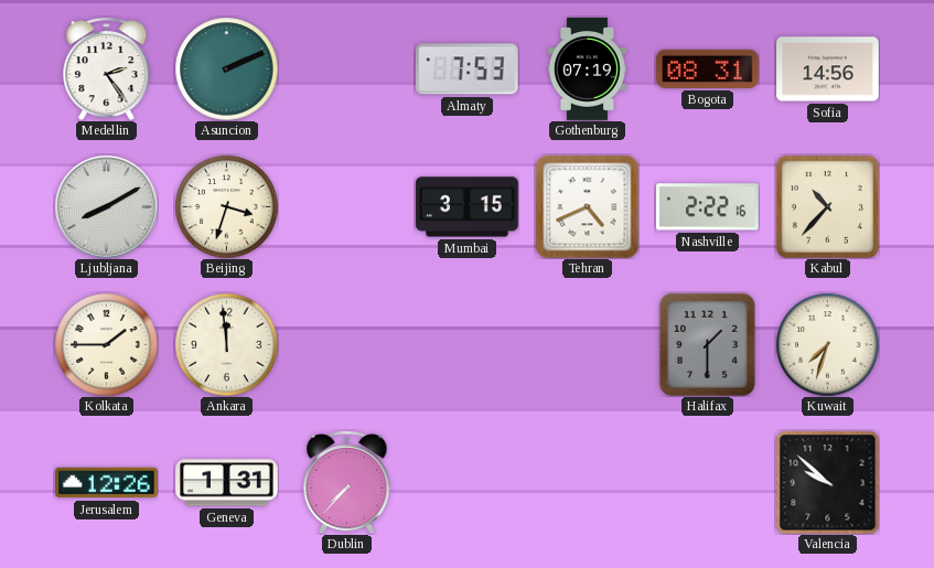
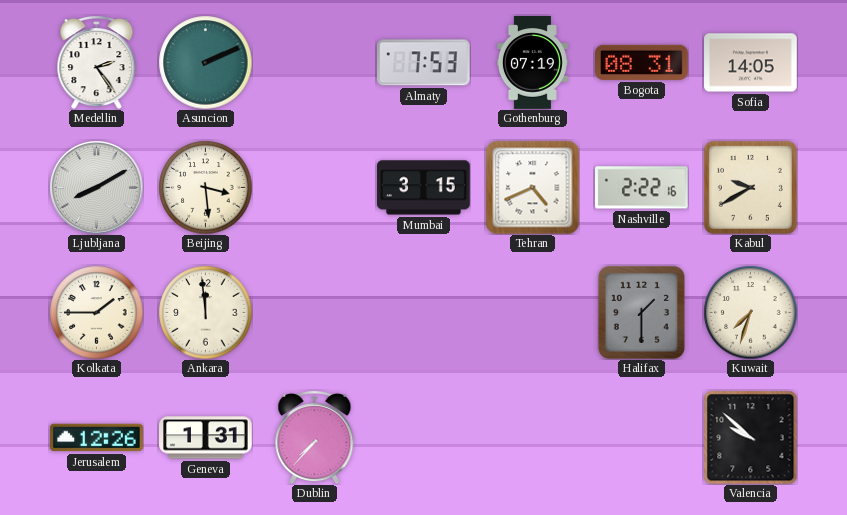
Sofia: 14:56 -> 14:05
Beijing: 3:33 -> 3:29
Kabul: 10:37 -> 9:40
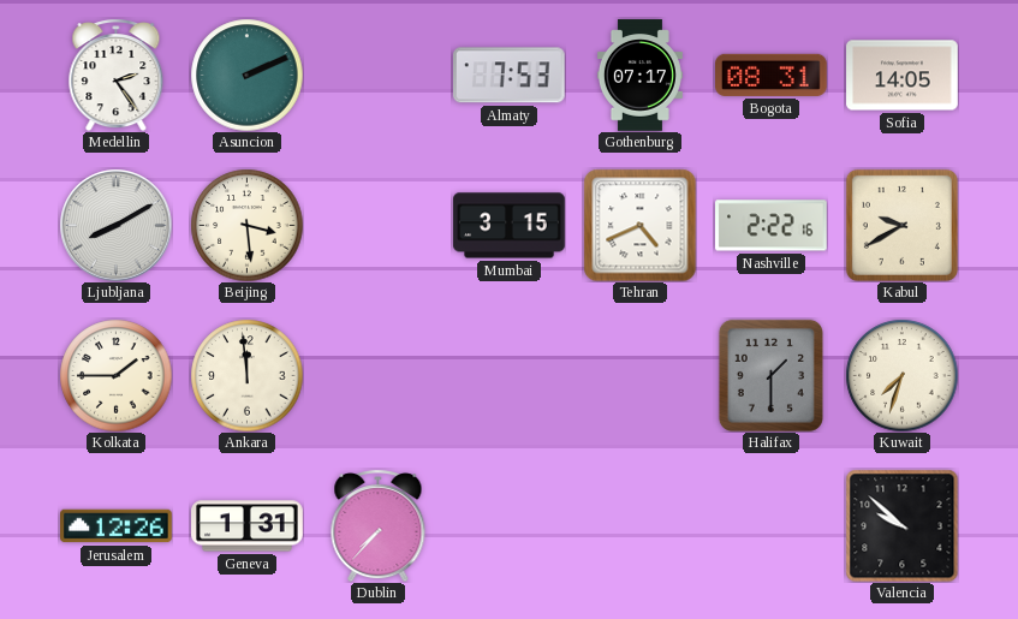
Gothenburg: 07:19 -> 07:17
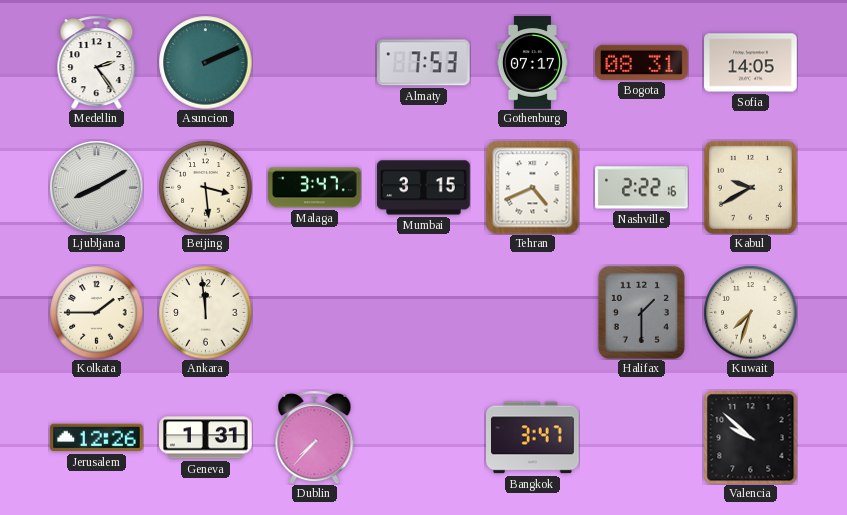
Malaga: none -> 3:47
Bangkok: none -> 3:47
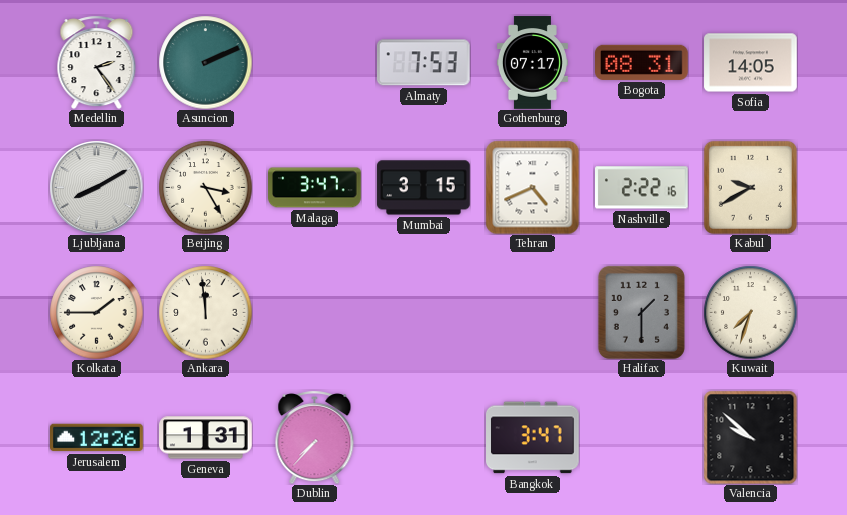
Beijing: 3:29 -> 3:25
